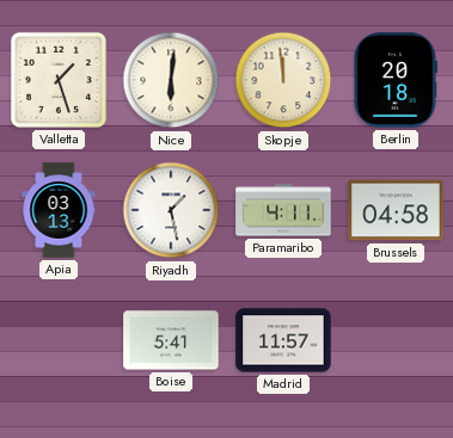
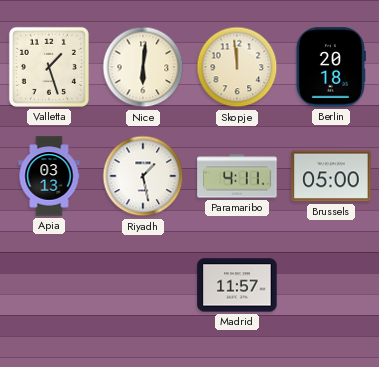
Brussels: 04:58 -> 05:00
Boise: 5:41 -> none
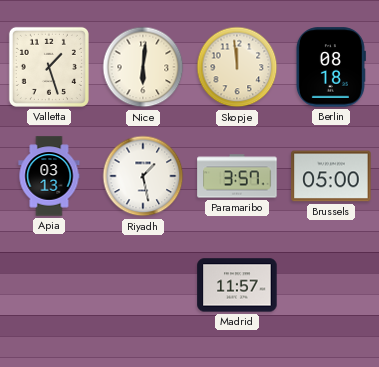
Berlin: 20:18 -> 08:18
Paramaribo: 4:11 -> 3:57
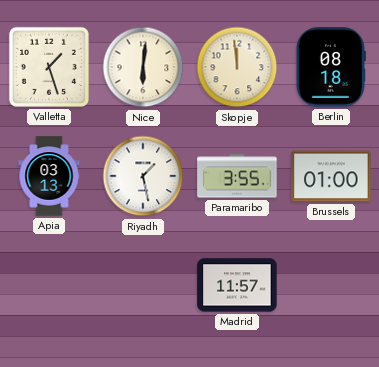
Paramaribo: 3:57 -> 3:55
Brussels: 05:00 -> 01:00
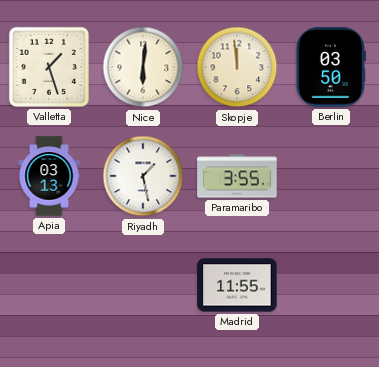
Berlin: 08:18 -> 03:50
Brussels: 01:00 -> none
Madrid: 11:57 -> 11:55
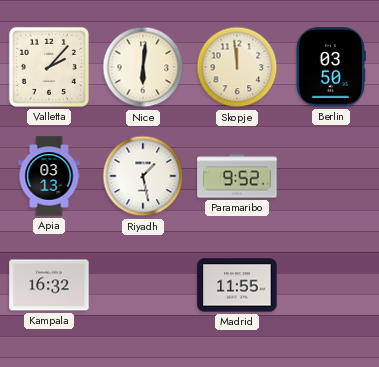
Valletta: 1:27 -> 2:07
Paramaribo: 3:55 -> 9:52
Kampala: none -> 16:32
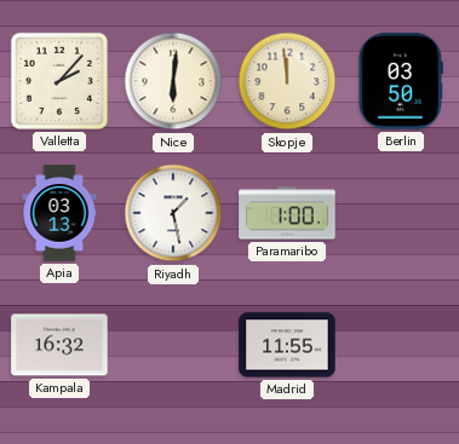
Paramaribo: 9:52 -> 1:00
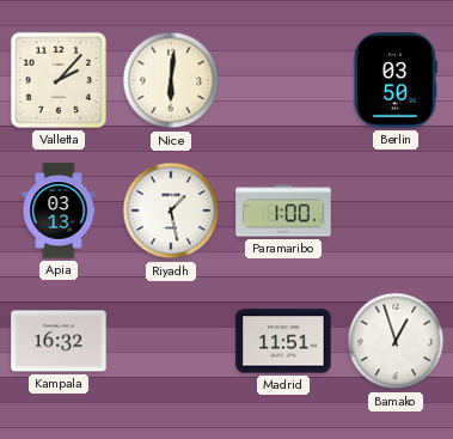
Skopje: 11:59 -> none
Madrid: 11:55 -> 11:51
Bamako: none -> 12:57
